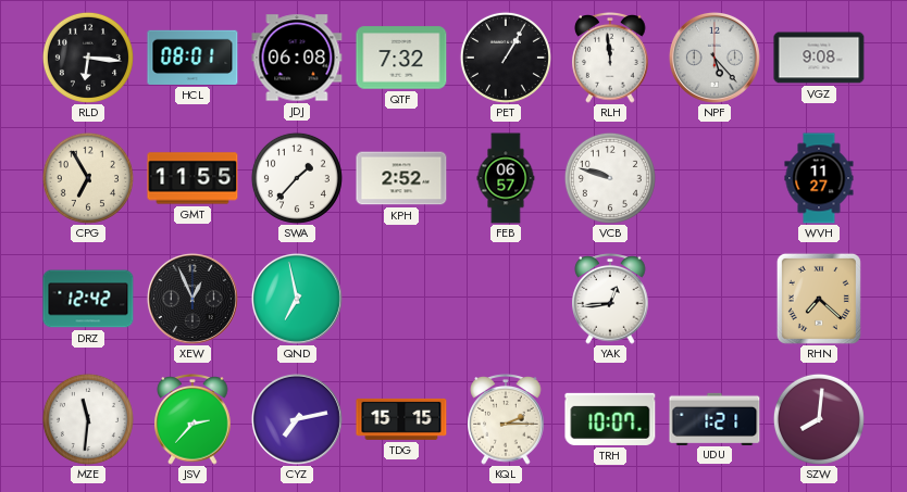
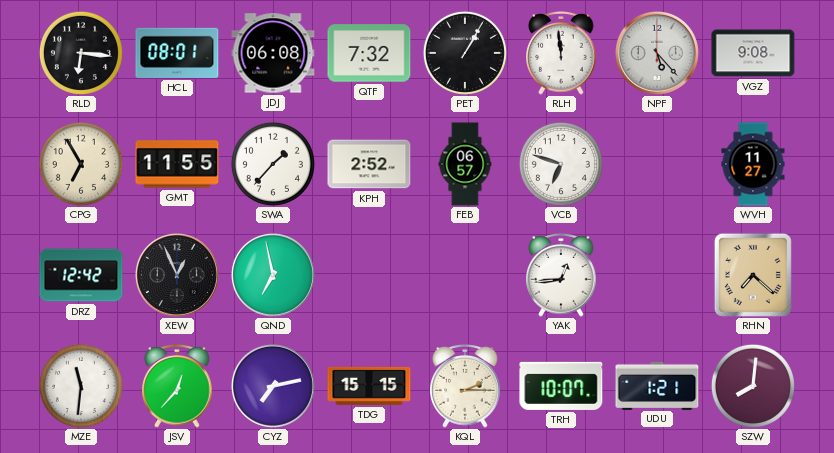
VCB: 9:48 -> 6:48
JSV: 2:37 -> 12:37
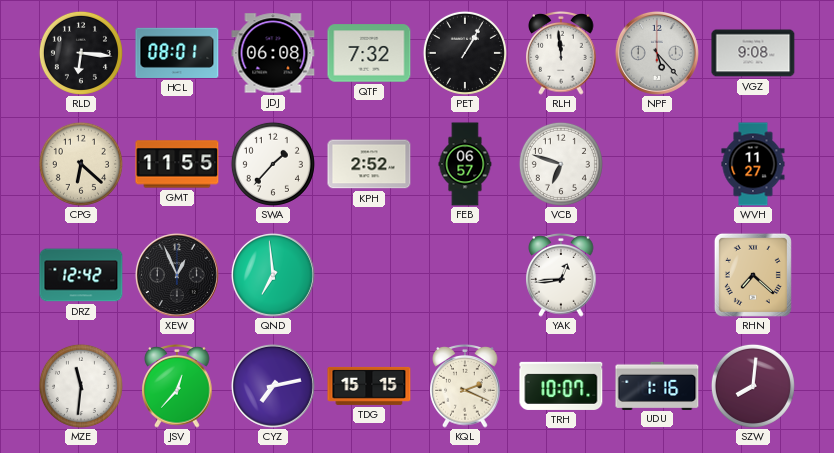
CPG: 6:55 -> 6:22
QND: 6:58 -> 6:59
KQL: 2:15 -> 2:19
UDU: 1:21 -> 1:16
